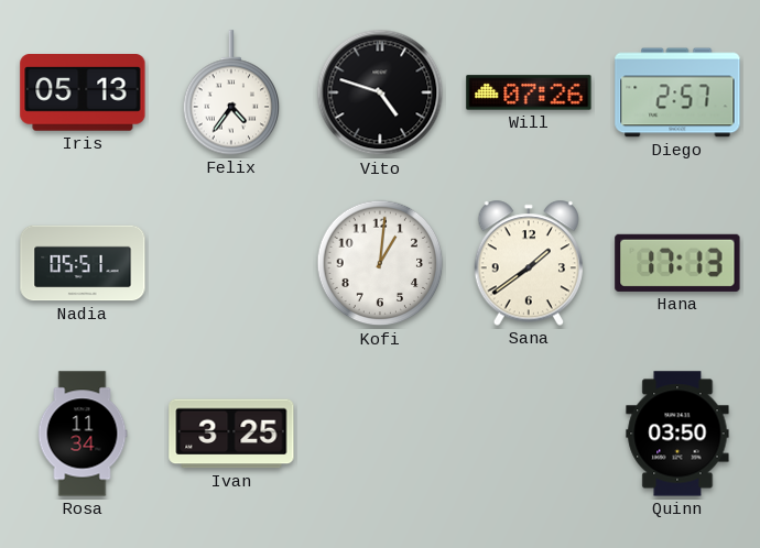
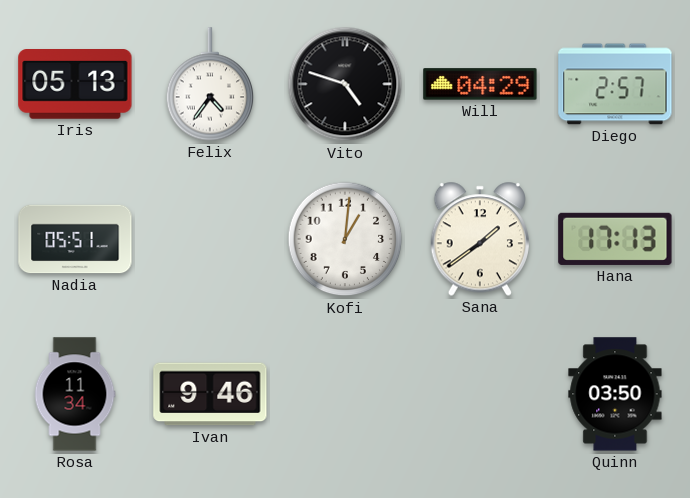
Will: 07:26 -> 04:29
Ivan: 3:25 -> 9:46
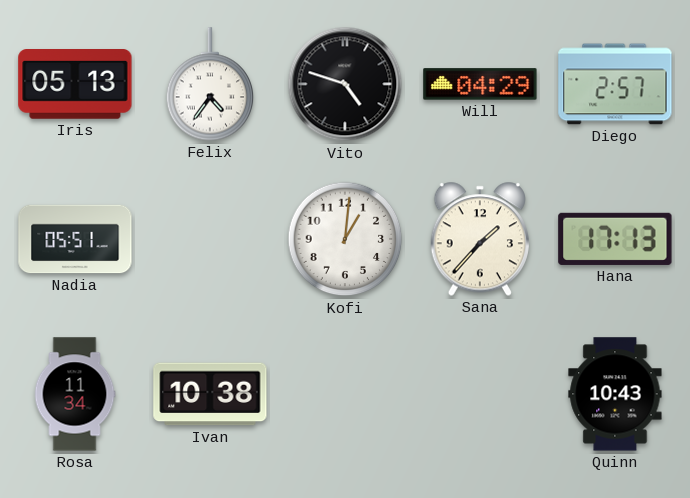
Sana: 1:39 -> 1:37
Ivan: 9:46 -> 10:38
Quinn: 03:50 -> 10:43
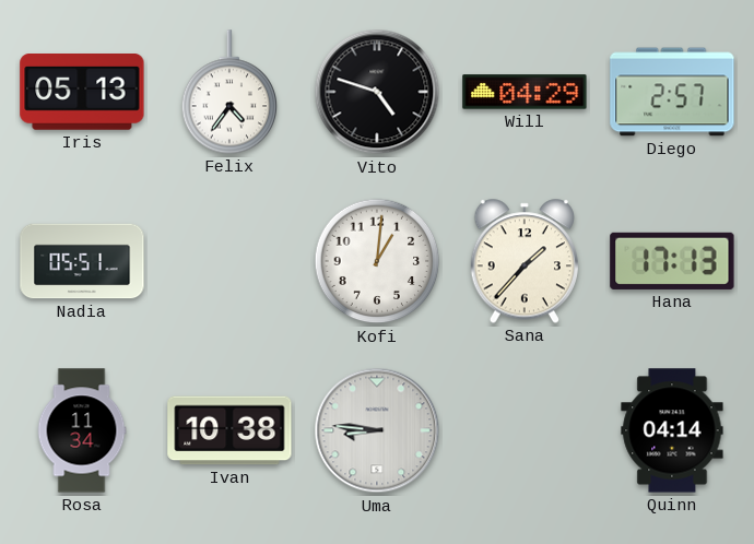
Uma: none -> 8:46
Quinn: 10:43 -> 04:14
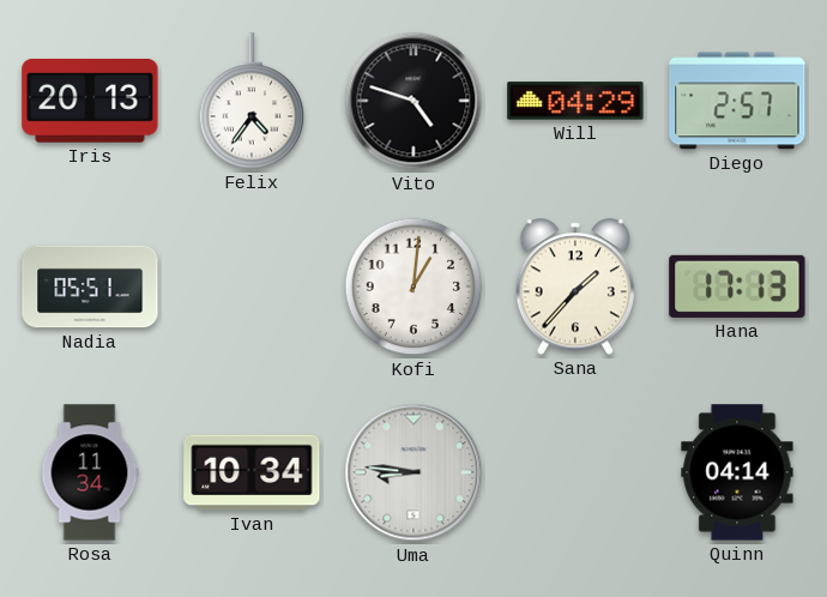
Iris: 05:13 -> 20:13
Ivan: 10:38 -> 10:34
